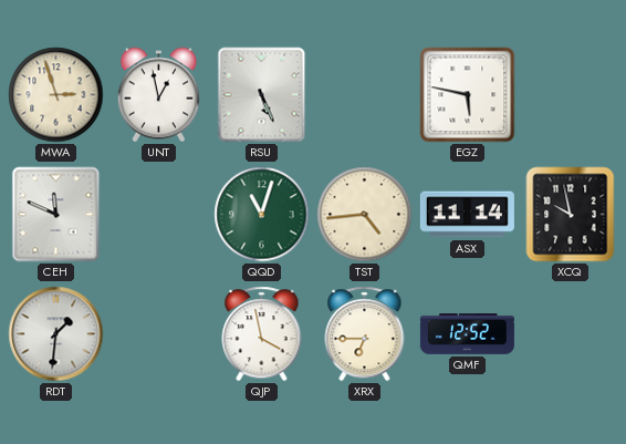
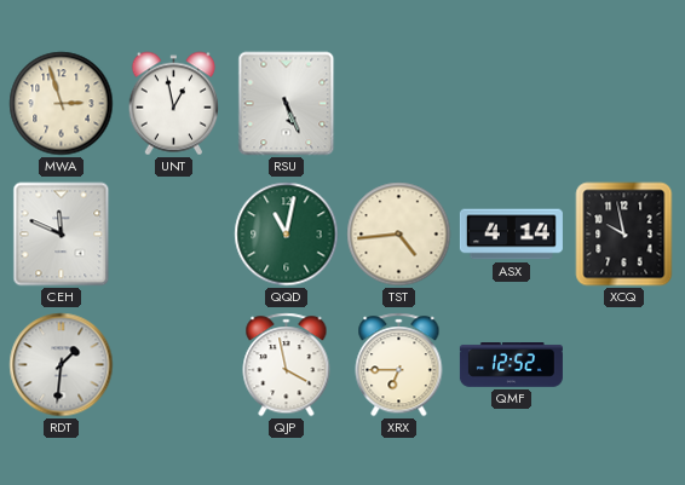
EGZ: 5:47 -> none
QQD: 11:03 -> 11:02
ASX: 11:14 -> 4:14
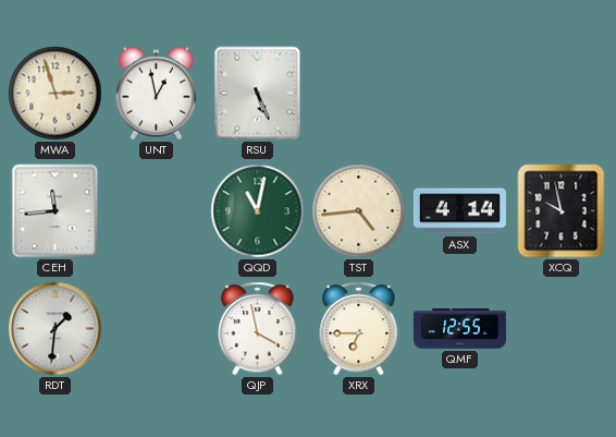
CEH: 11:49 -> 11:44
QMF: 12:52 -> 12:55
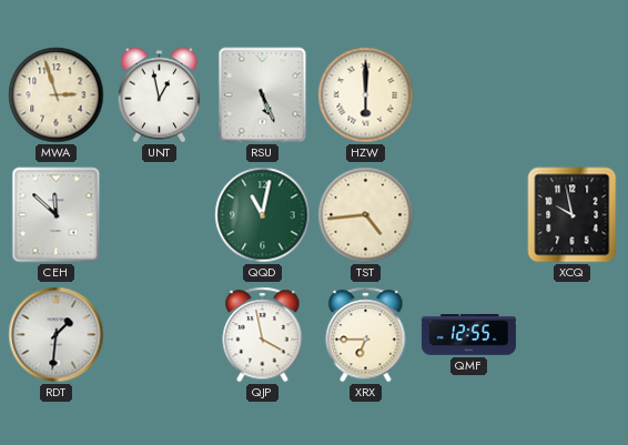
HZW: none -> 6:00
CEH: 11:44 -> 11:52
ASX: 4:14 -> none
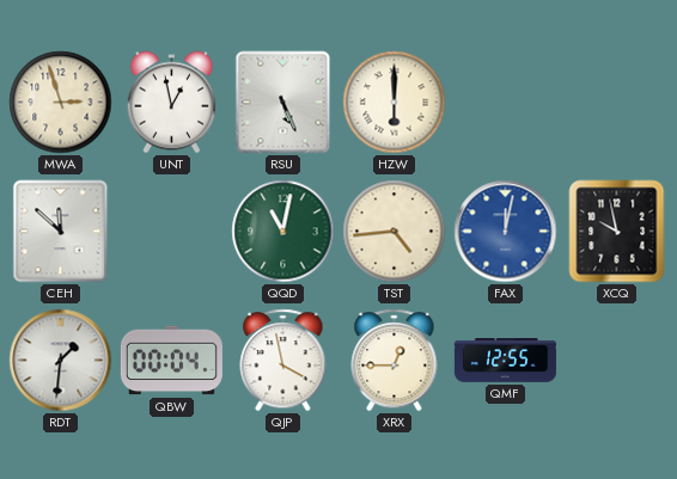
FAX: none -> 12:02
QBW: none -> 00:04
XRX: 6:45 -> 12:45
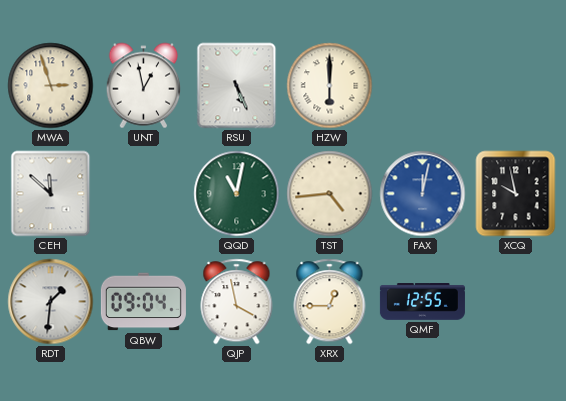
QBW: 00:04 -> 09:04
